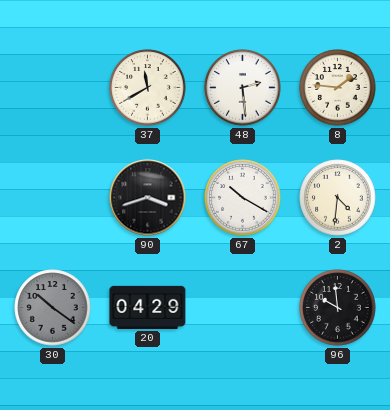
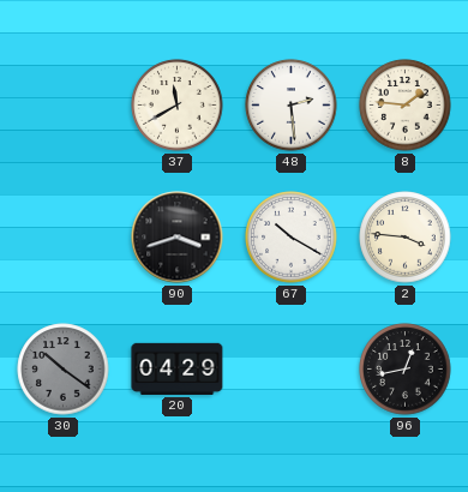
2: 4:31 -> 3:46
96: 9:59 -> 12:43
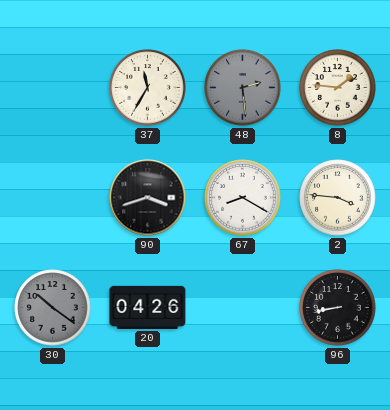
37: 11:40 -> 11:35
48 dial: white -> grey
67: 10:20 -> 8:20
20: 04:29 -> 04:26
96: 12:43 -> 8:43
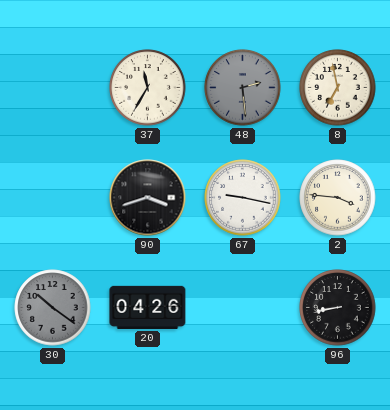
8: 1:46 -> 6:58
67: 8:20 -> 9:17
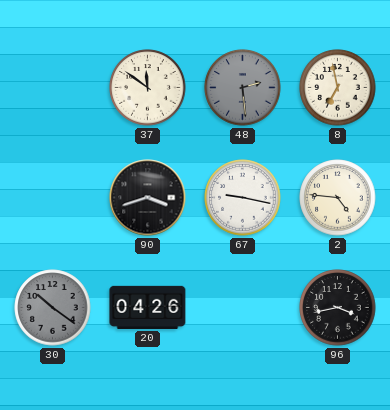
37: 11:35 -> 11:51
2: 3:46 -> 4:46
96: 8:43 -> 3:43
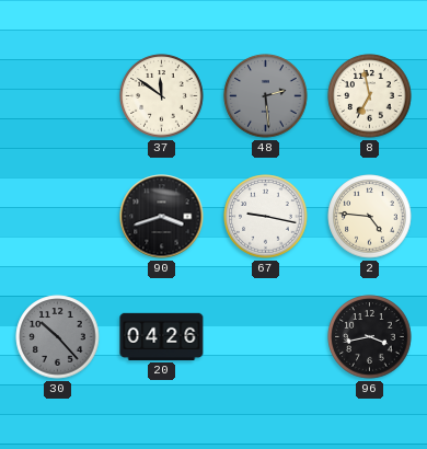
30: 10:21 -> 10:23
